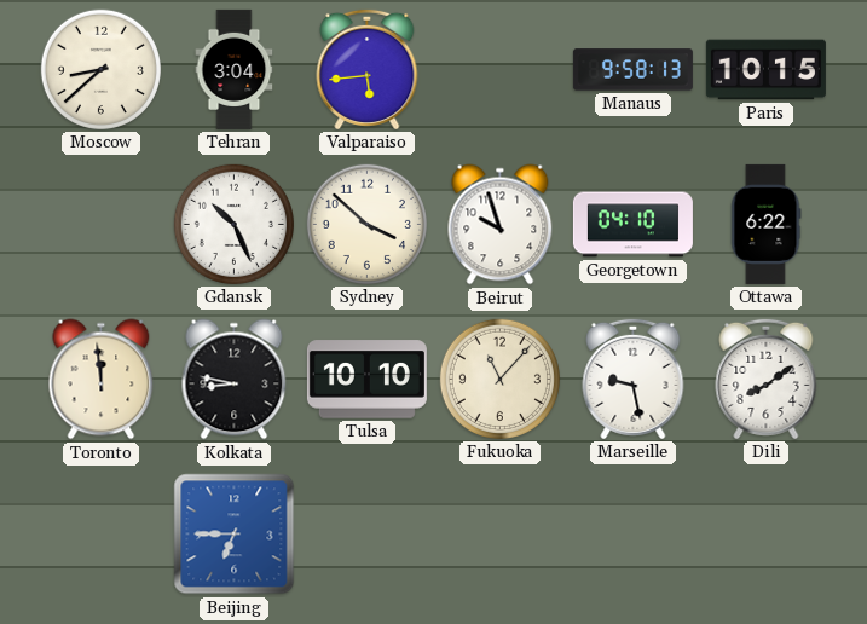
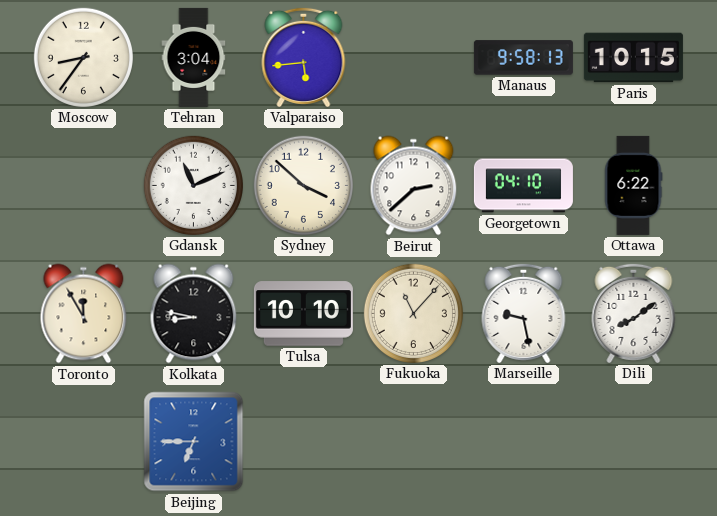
Moscow: 8:38 -> 8:36
Gdansk: 10:26 -> 11:11
Beirut: 9:57 -> 2:38
Toronto: 11:59 -> 11:55
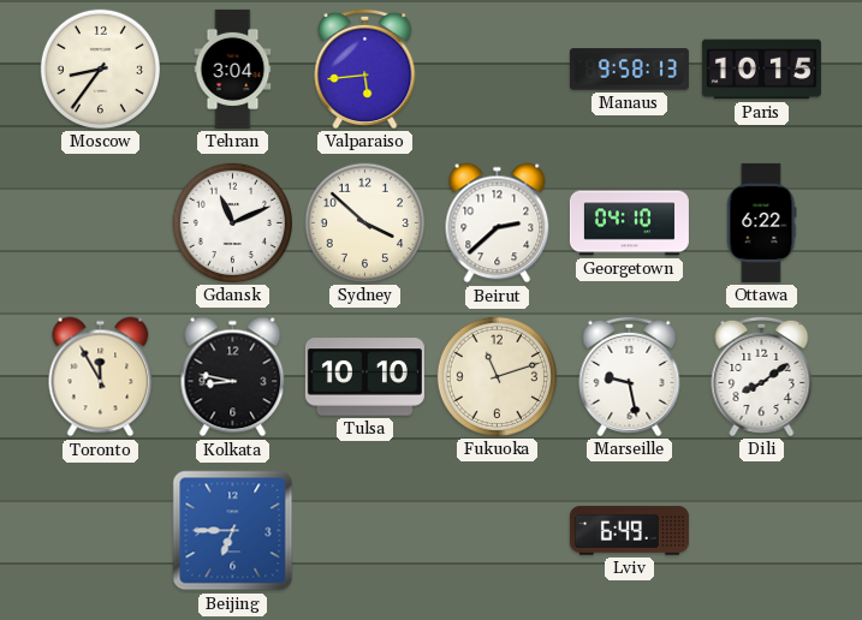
Fukuoka: 11:07 -> 11:12
Lviv: none -> 6:49
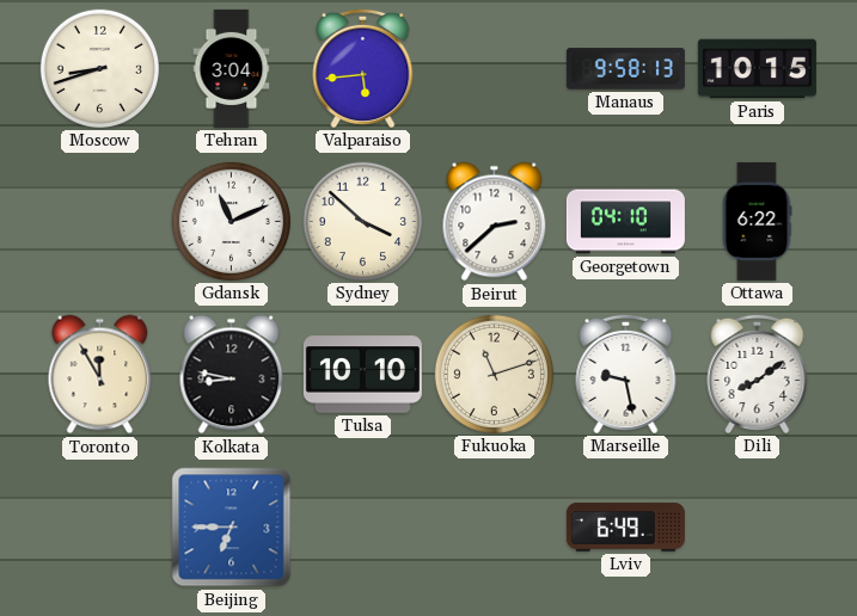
Moscow: 8:36 -> 8:42
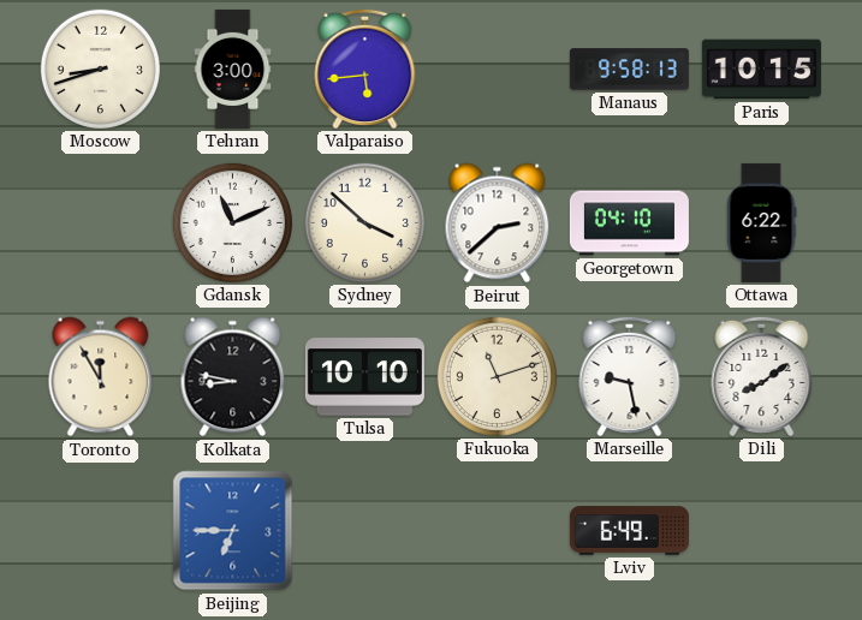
Tehran: 3:04 -> 3:00
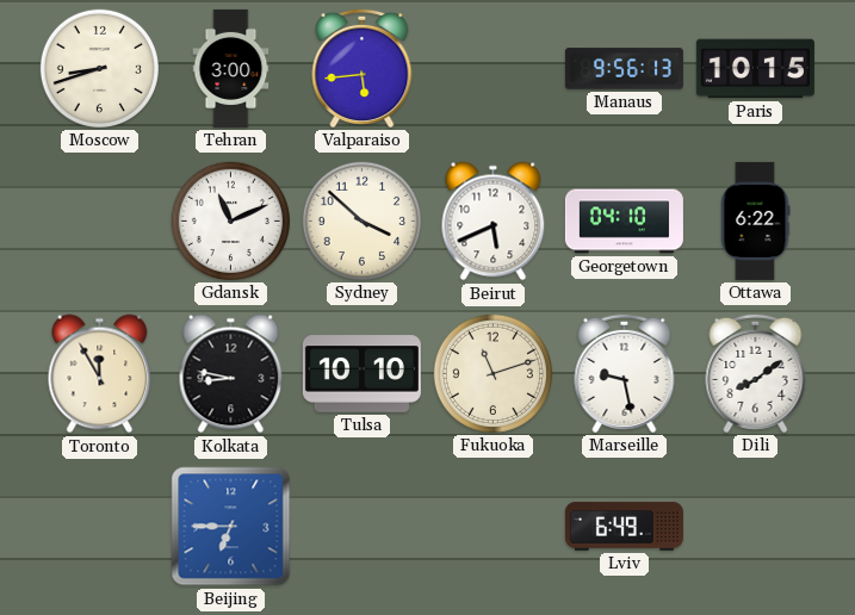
Manaus: 9:58 -> 9:56
Beirut: 2:38 -> 5:41
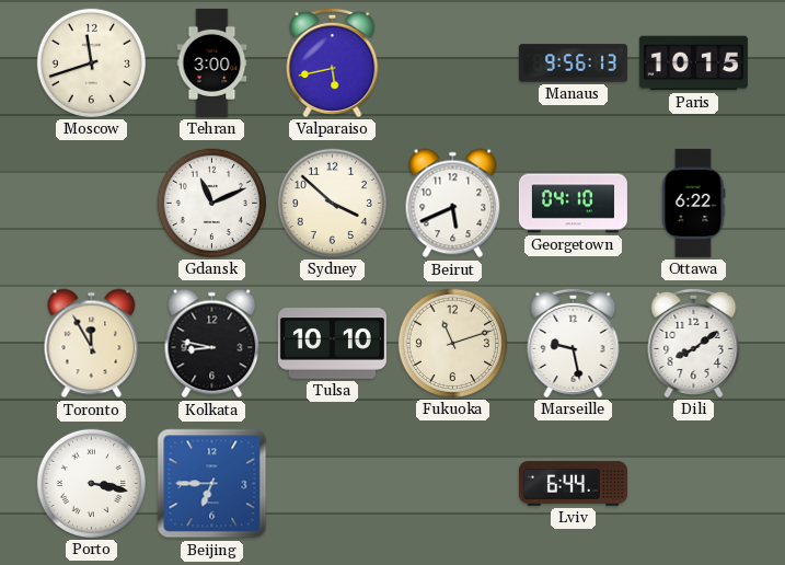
Moscow: 8:42 -> 11:42
Valparaiso: 5:44 -> 5:43
Porto: none -> 3:17
Lviv: 6:49 -> 6:44
